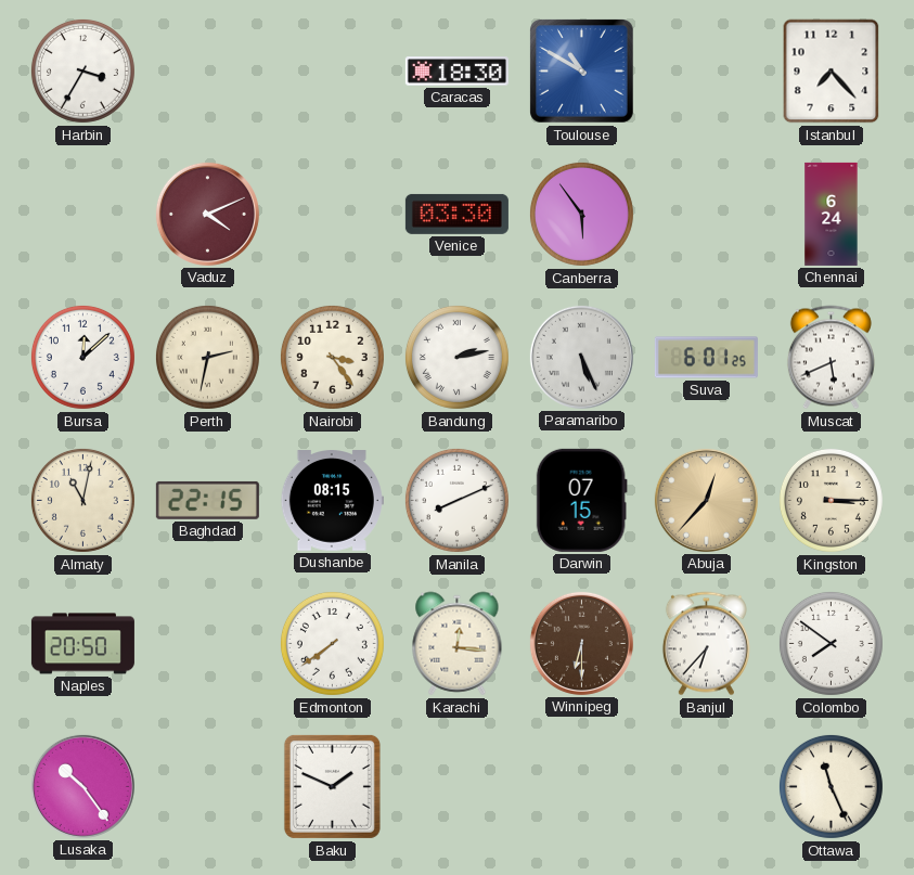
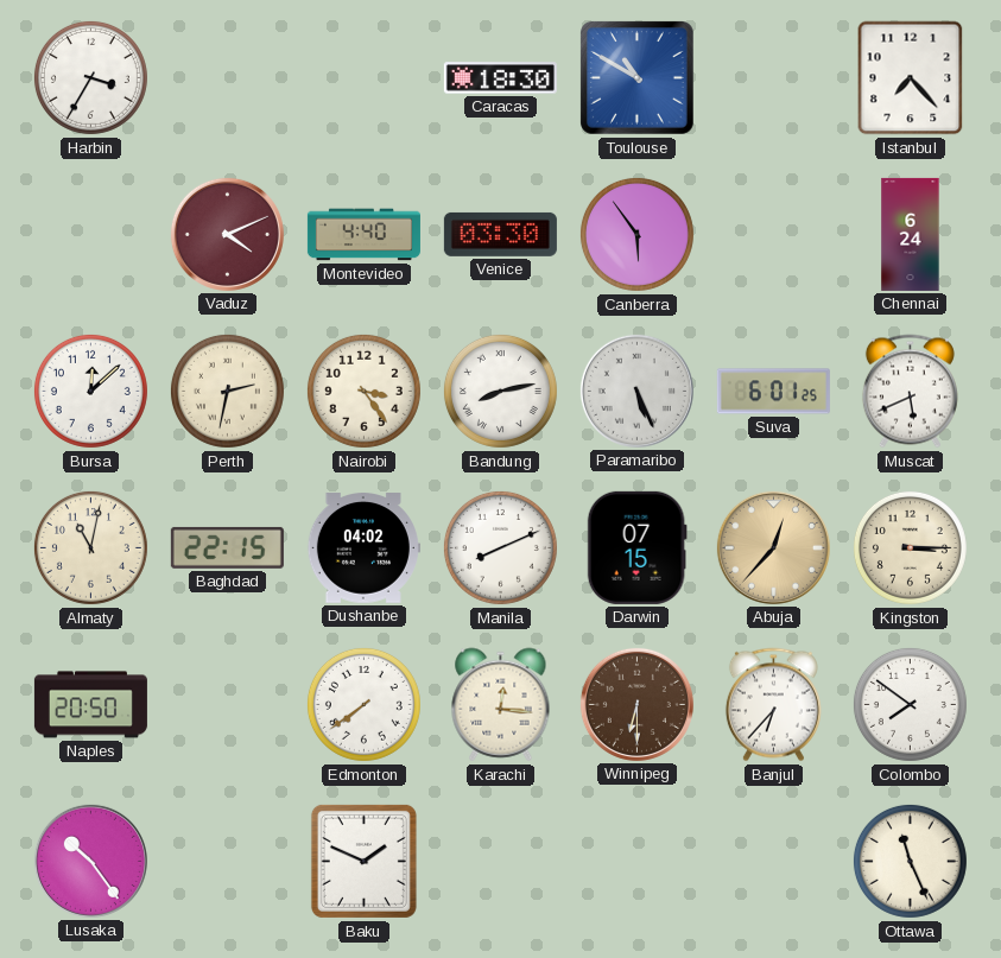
Montevideo: none -> 4:40
Bandung: 2:13 -> 8:13
Dushanbe: 08:15 -> 04:02
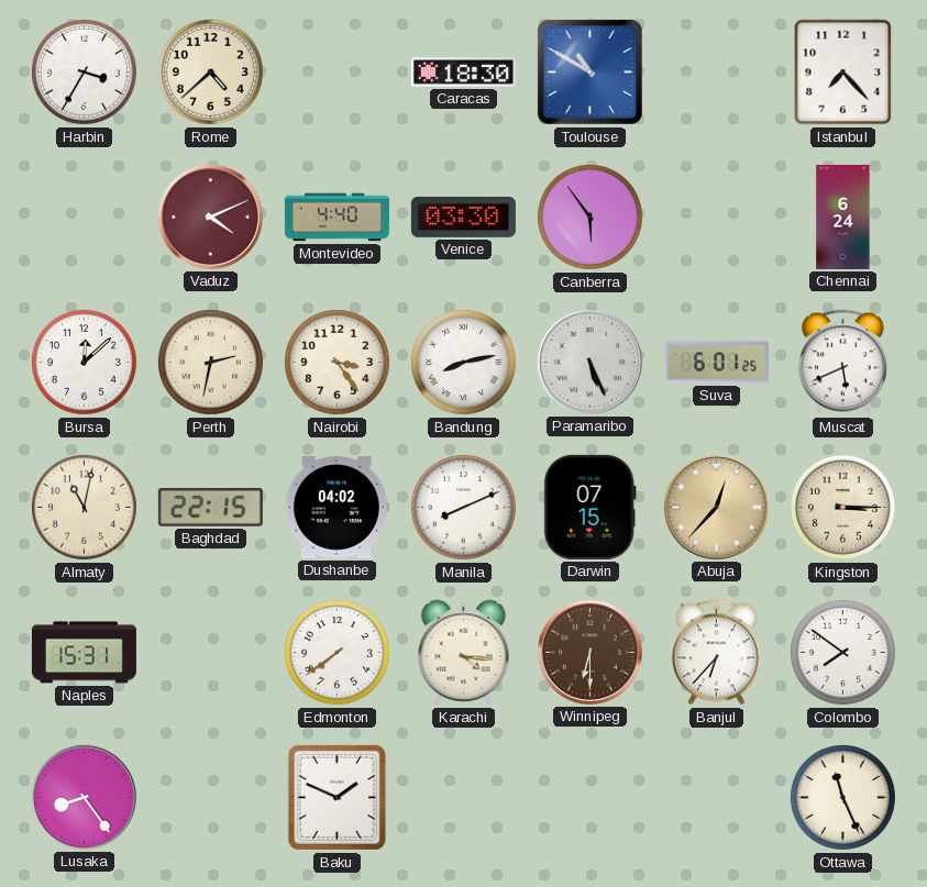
Rome: none -> 4:38
Naples: 20:50 -> 15:31
Karachi: 12:16 -> 4:16
Lusaka: 10:24 -> 8:24
